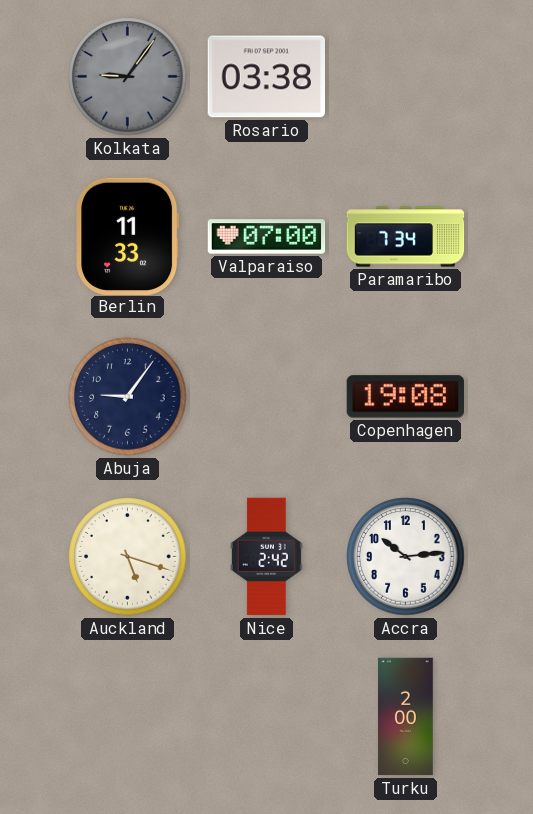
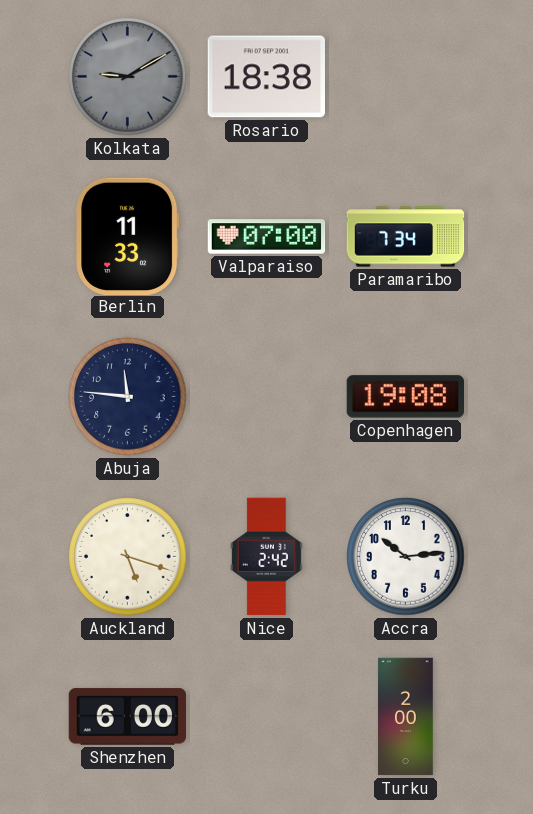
Kolkata: 9:06 -> 9:10
Rosario: 03:38 -> 18:38
Abuja: 9:06 -> 11:46
Shenzhen: none -> 6:00
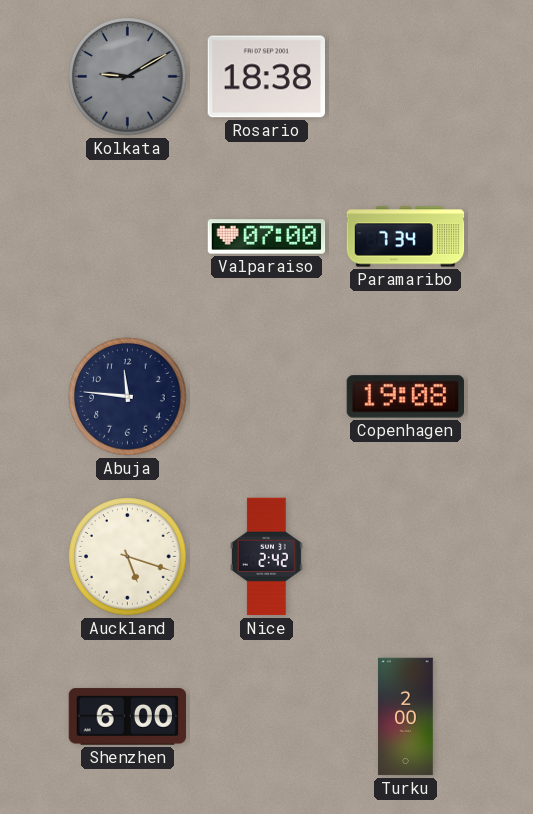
Berlin: 11:33 -> none
Accra: 10:14 -> none
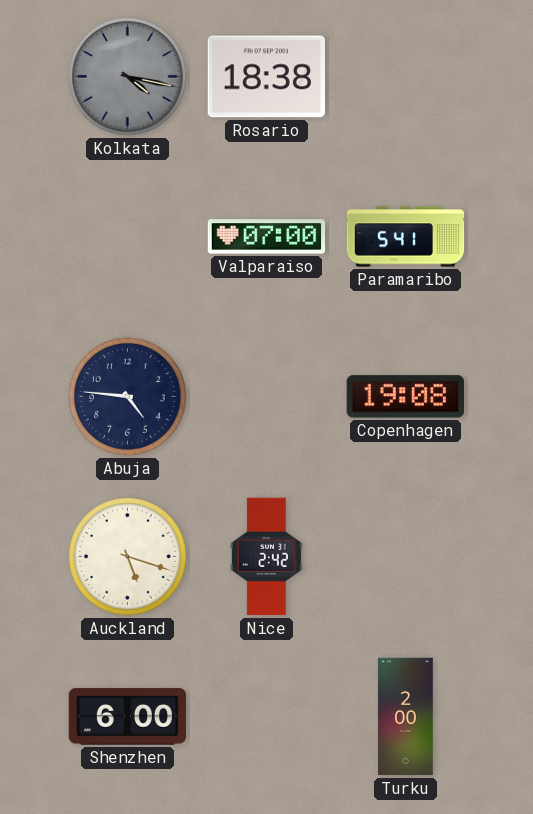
Kolkata: 9:10 -> 4:17
Paramaribo: 7:34 -> 5:41
Abuja: 11:46 -> 4:46
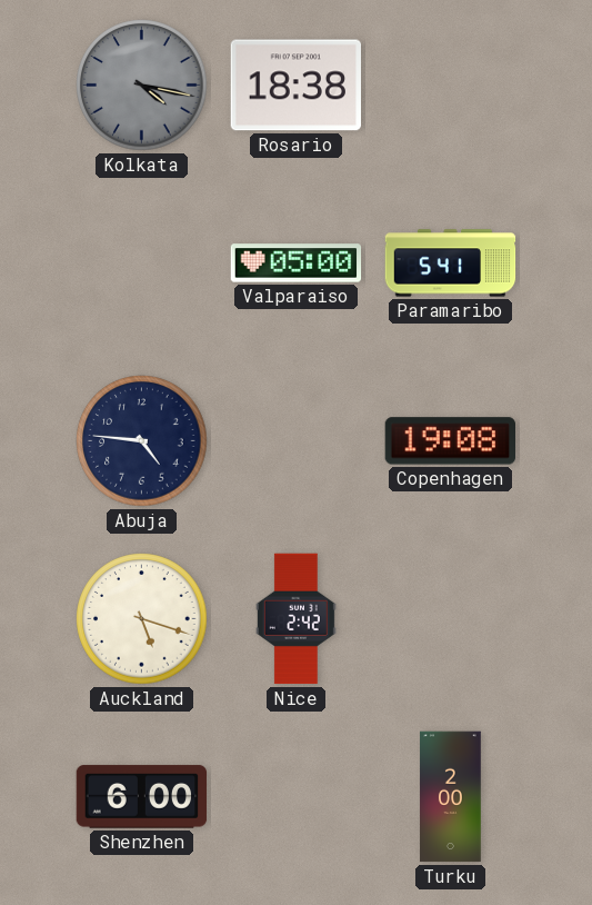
Valparaiso: 07:00 -> 05:00
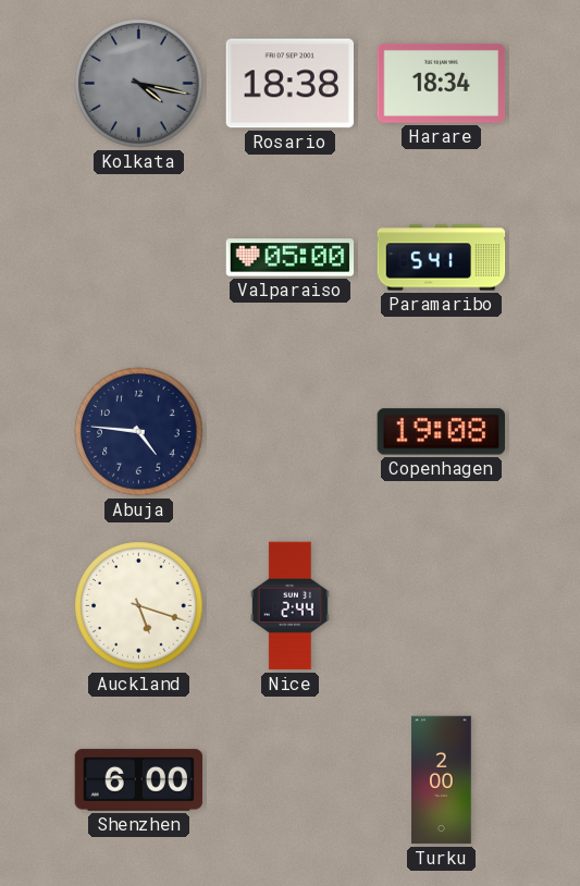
Harare: none -> 18:34
Nice: 2:42 -> 2:44
